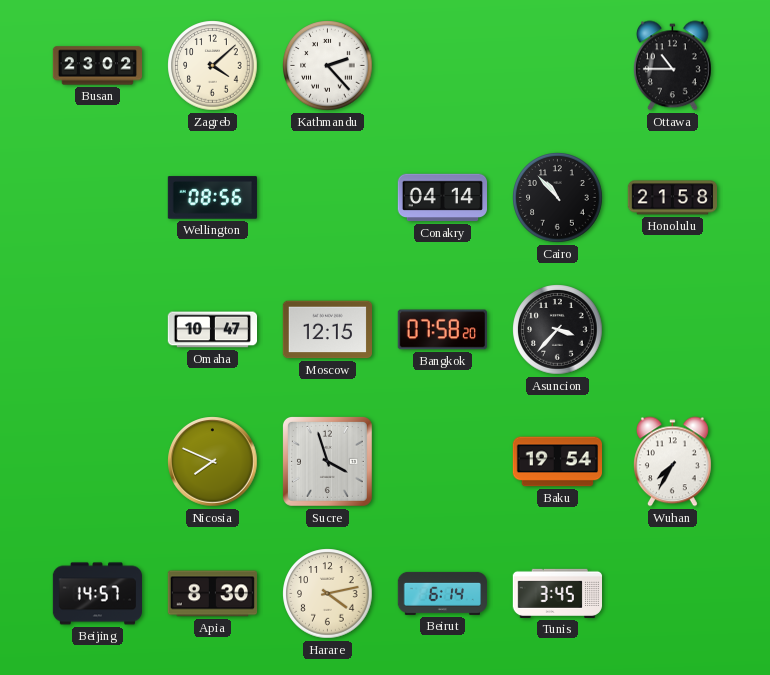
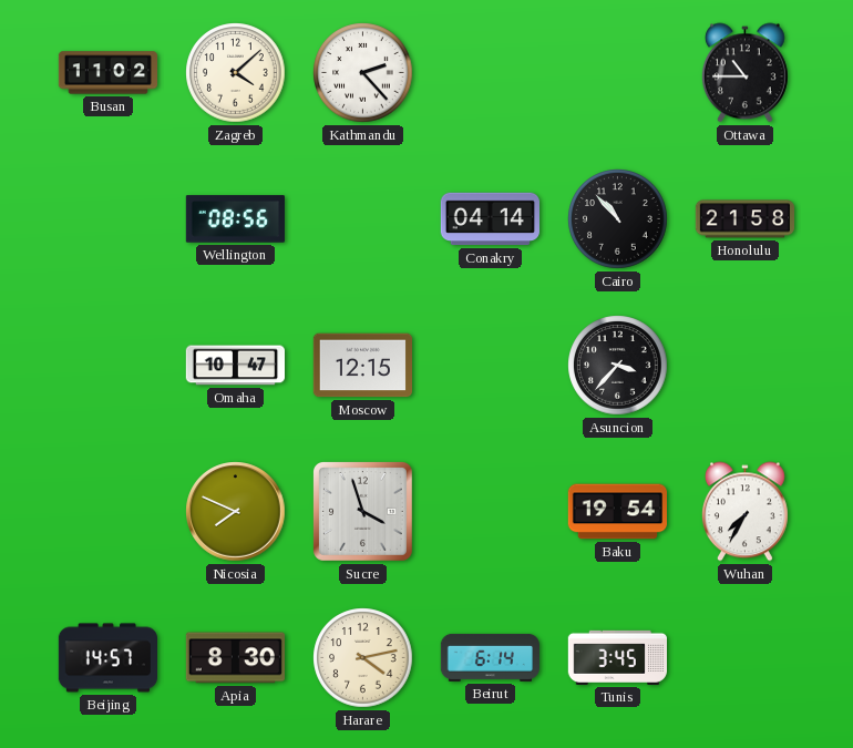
Busan: 23:02 -> 11:02
Bangkok: 07:58 -> none
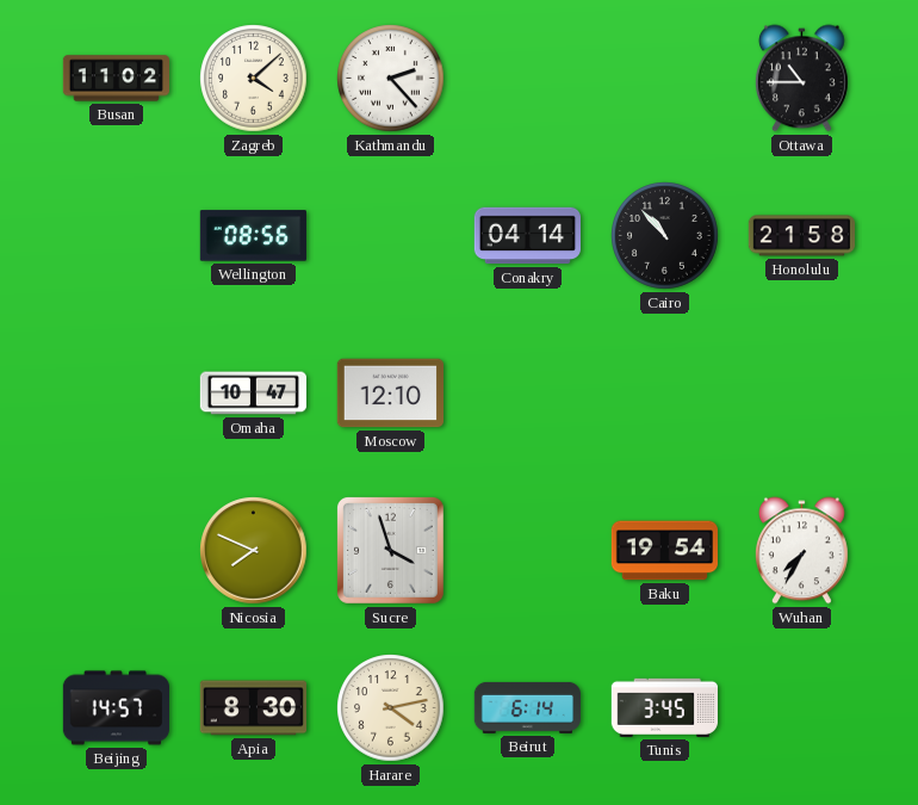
Moscow: 12:15 -> 12:10
Asuncion: 3:37 -> none
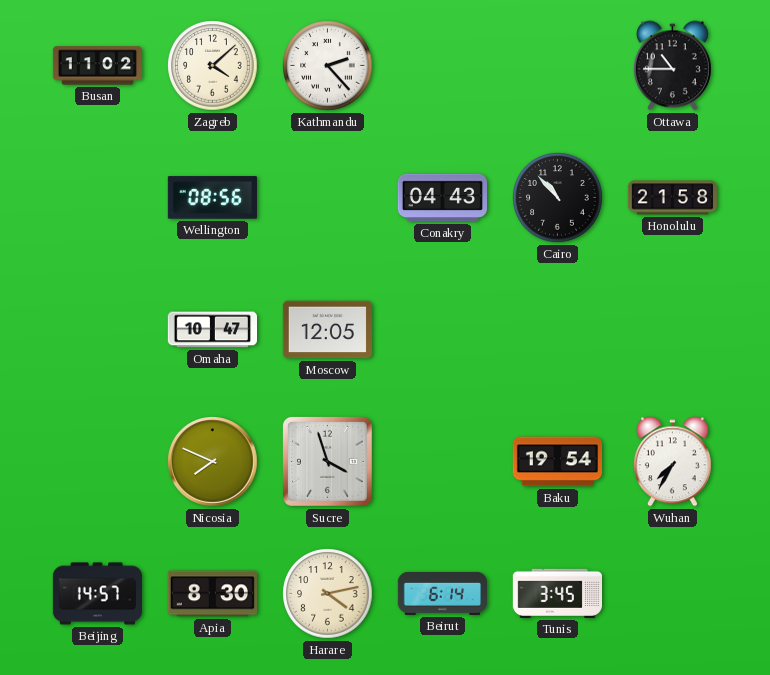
Conakry: 04:14 -> 04:43
Moscow: 12:10 -> 12:05
